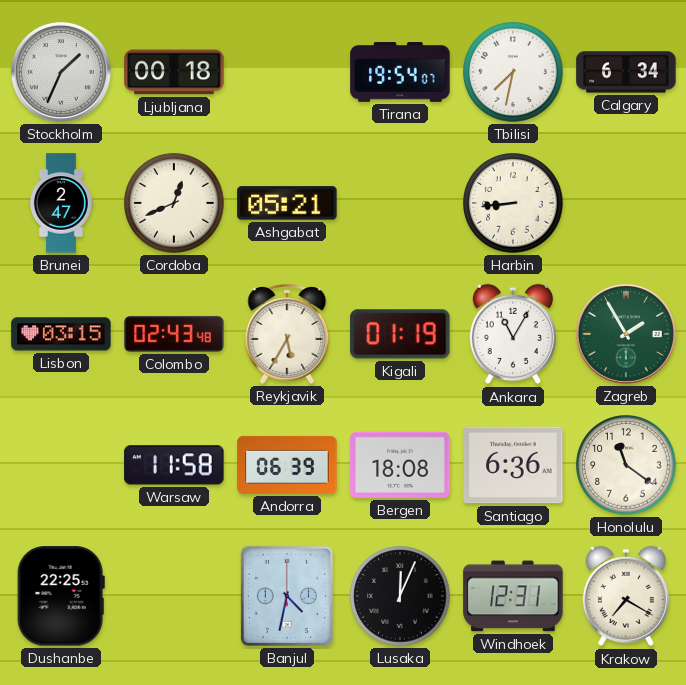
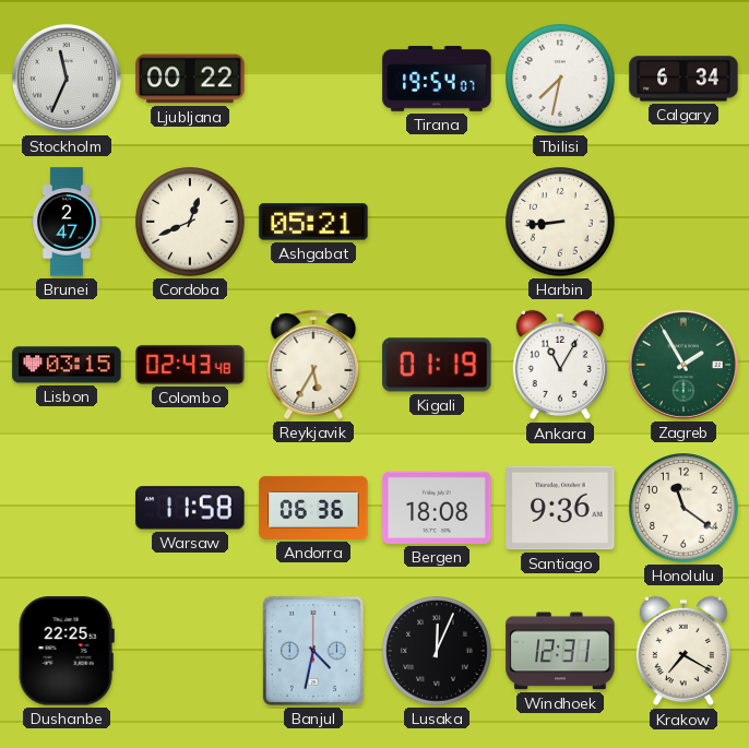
Stockholm: 1:34 -> 11:34
Ljubljana: 00:18 -> 00:22
Andorra: 06:39 -> 06:36
Santiago: 6:36 -> 9:36
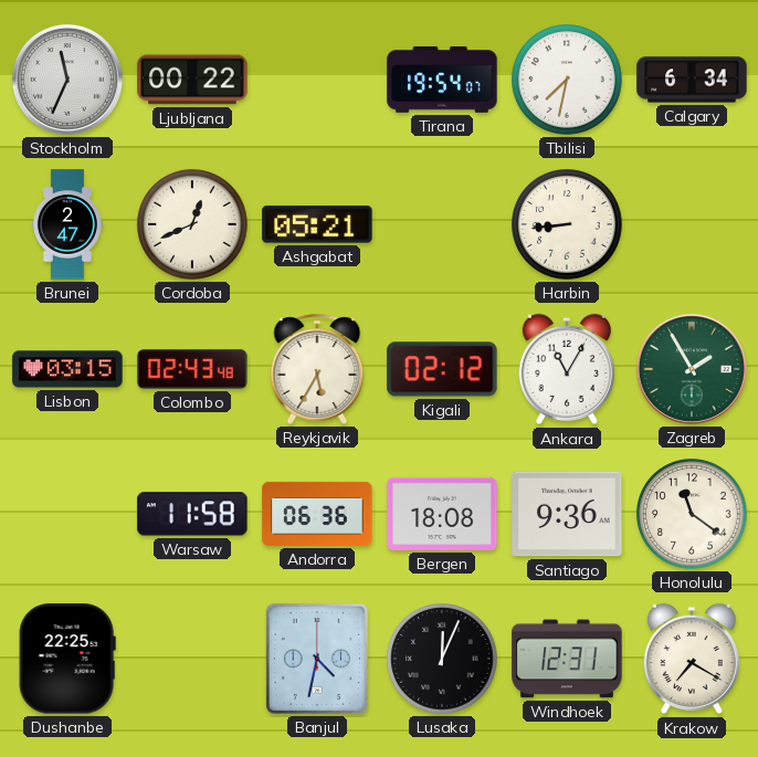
Kigali: 01:19 -> 02:12
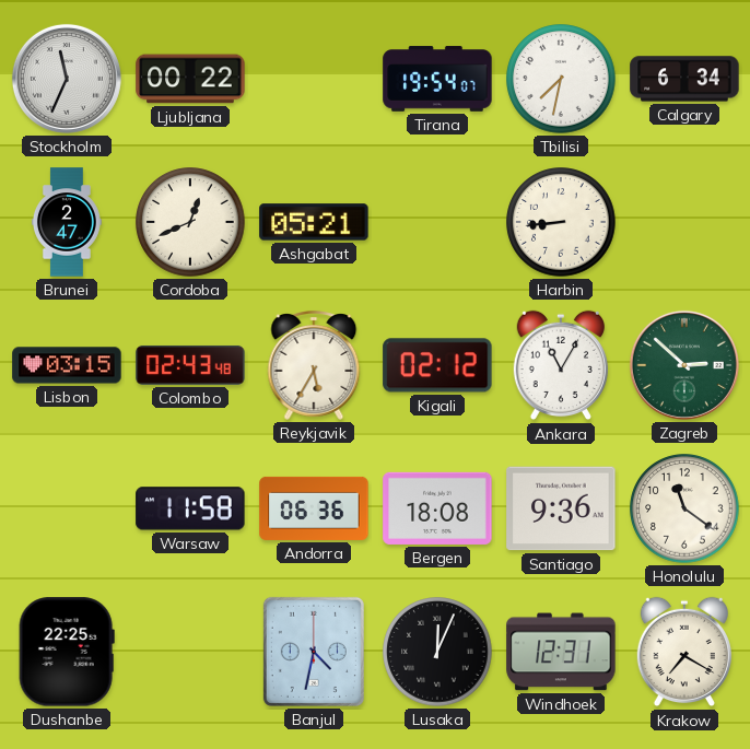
Zagreb: 1:55 -> 2:52
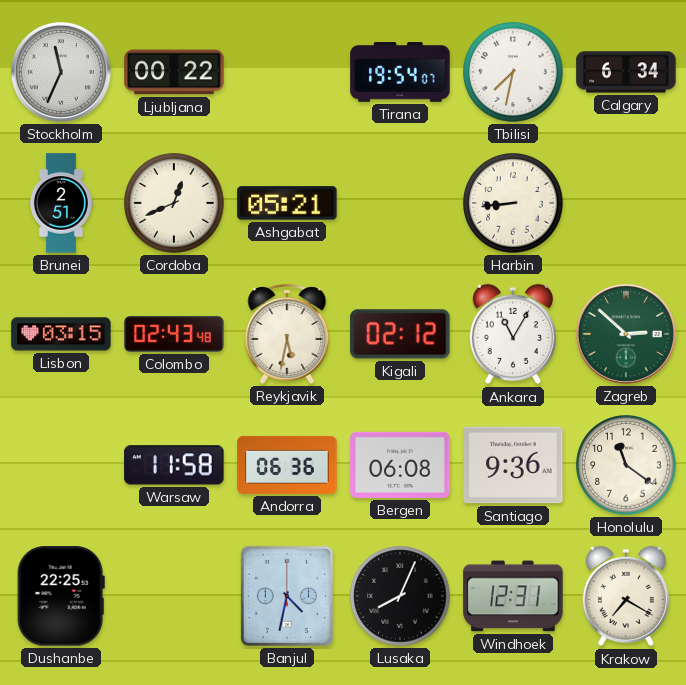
Brunei: 2:47 -> 2:51
Reykjavik: 5:35 -> 5:32
Bergen: 18:08 -> 06:08
Lusaka: 12:04 -> 8:04
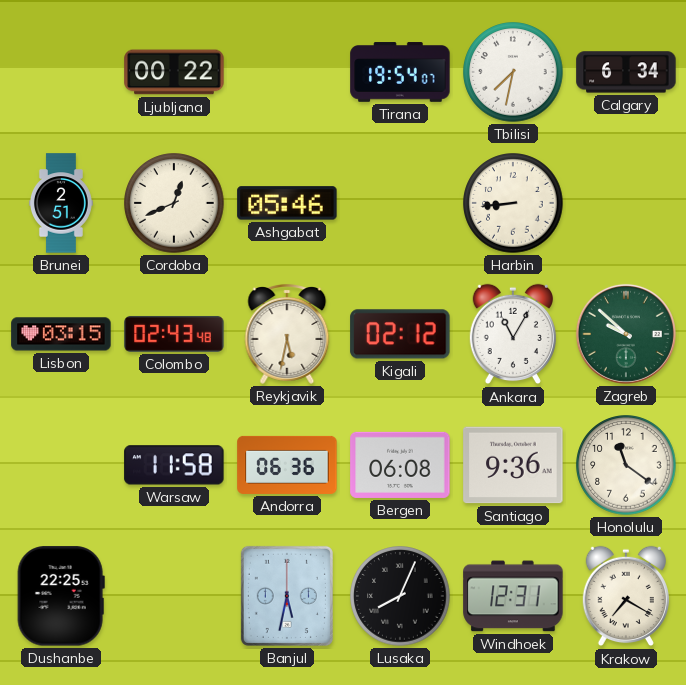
Stockholm: 11:34 -> none
Ashgabat: 05:21 -> 05:46
Zagreb: 2:52 -> 9:52
Banjul: 4:32 -> 5:32
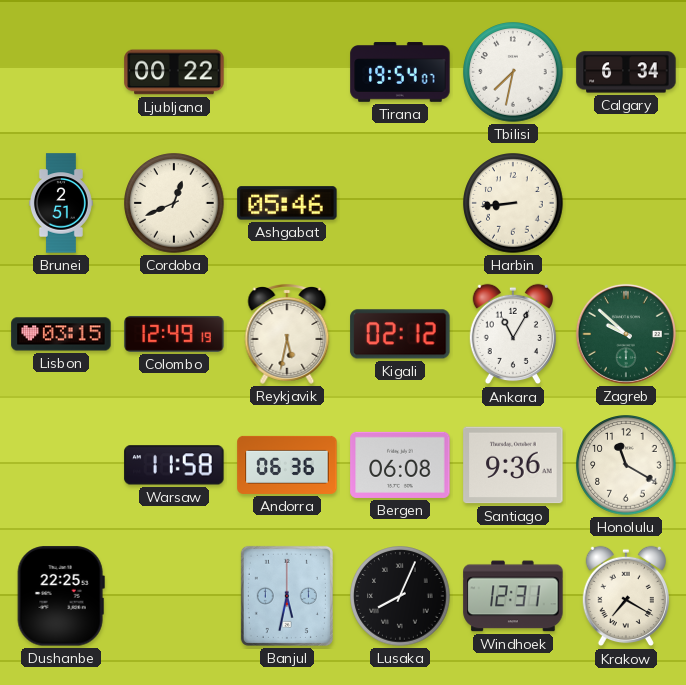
Colombo: 02:43 -> 12:49
Honolulu: 11:21 -> 11:20
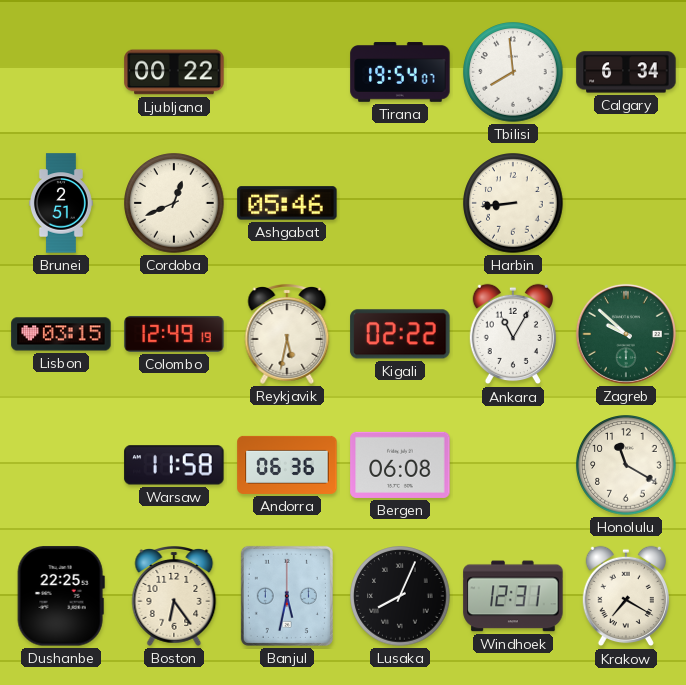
Tbilisi: 7:32 -> 7:59
Kigali: 02:12 -> 02:22
Santiago: 9:36 -> none
Boston: none -> 6:24
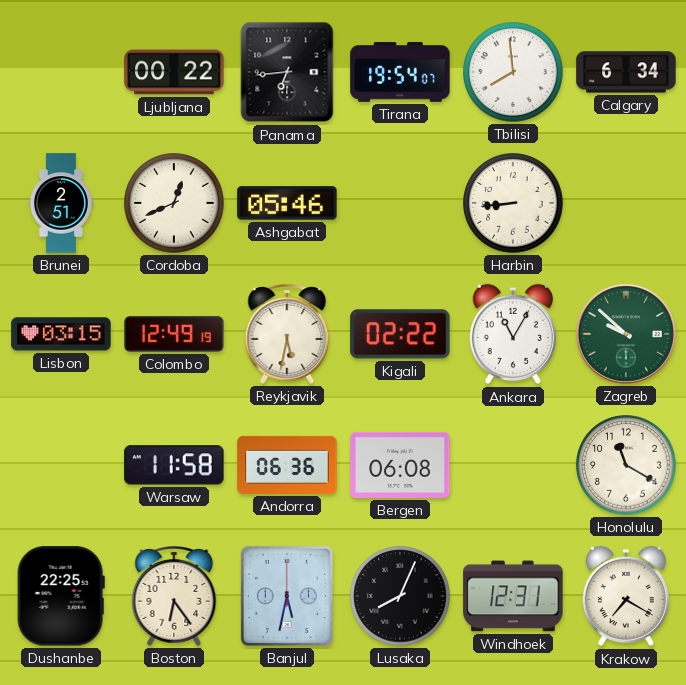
Panama: none -> 6:44
